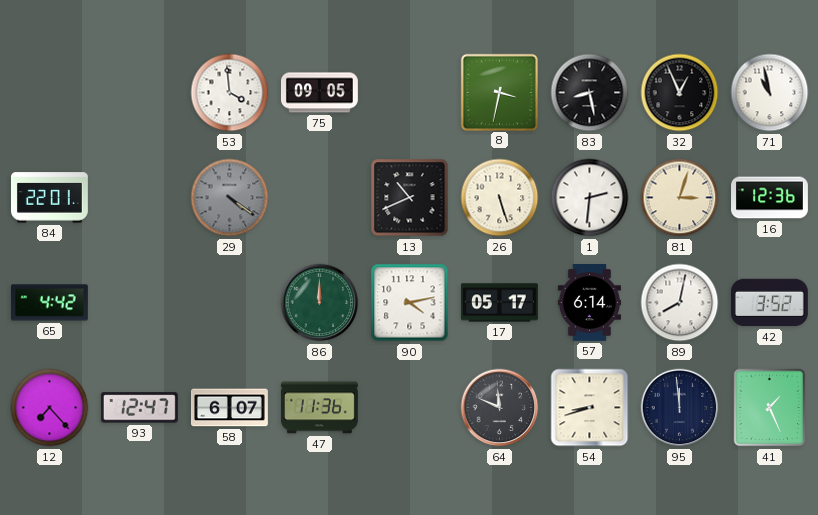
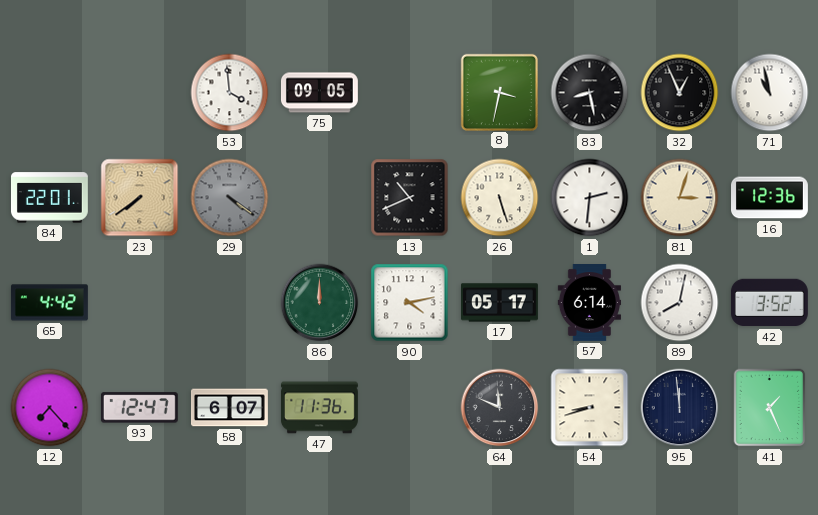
23: none -> 7:39
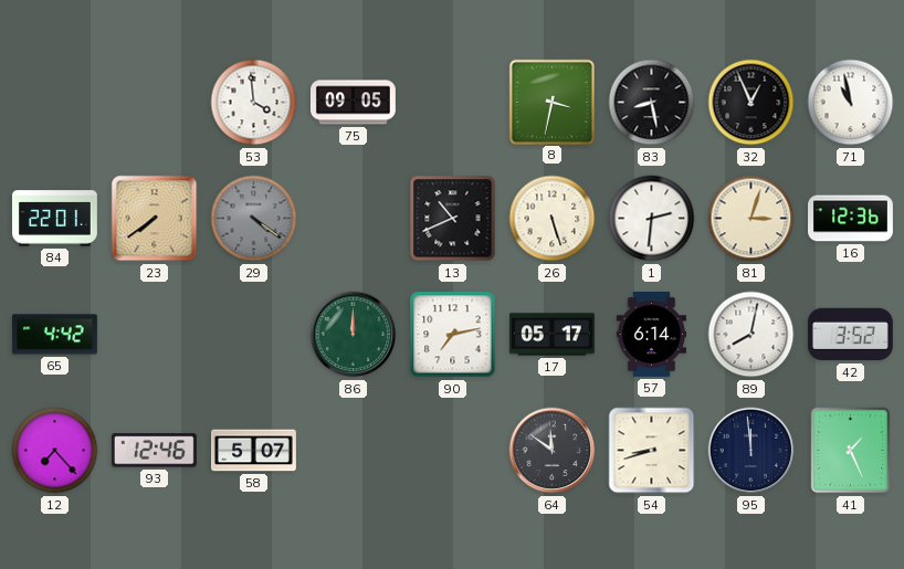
90: 4:13 -> 7:13
93: 12:47 -> 12:46
58: 6:07 -> 5:07
47: 11:36 -> none
64: 11:49 -> 11:51
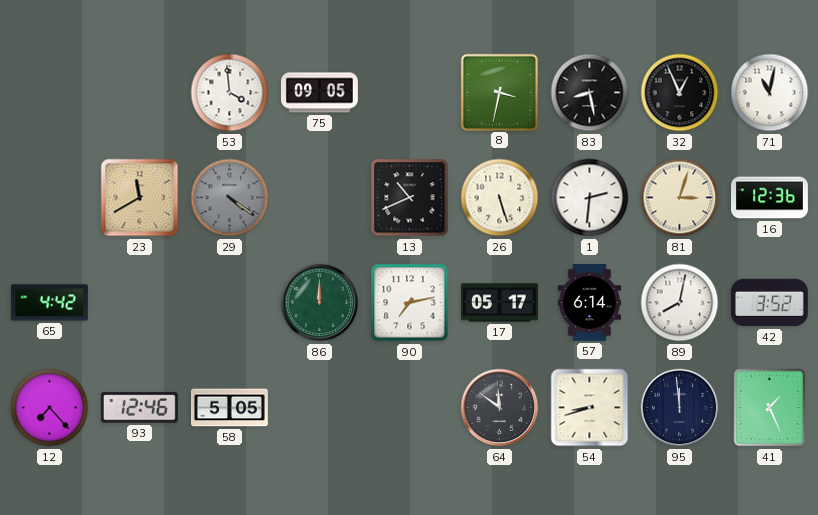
71: 10:58 -> 11:02
84: 22:01 -> none
23: 7:39 -> 11:40
58: 5:07 -> 5:05
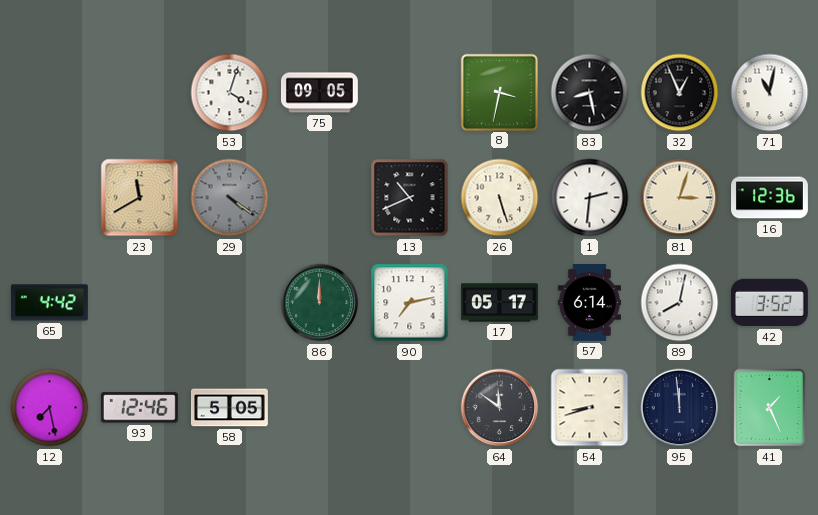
53: 3:59 -> 4:03
12: 7:23 -> 7:28
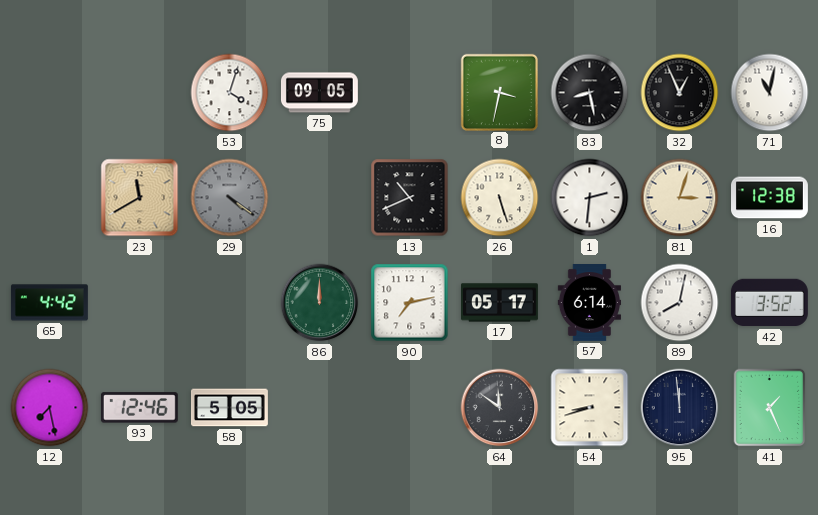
16: 12:36 -> 12:38
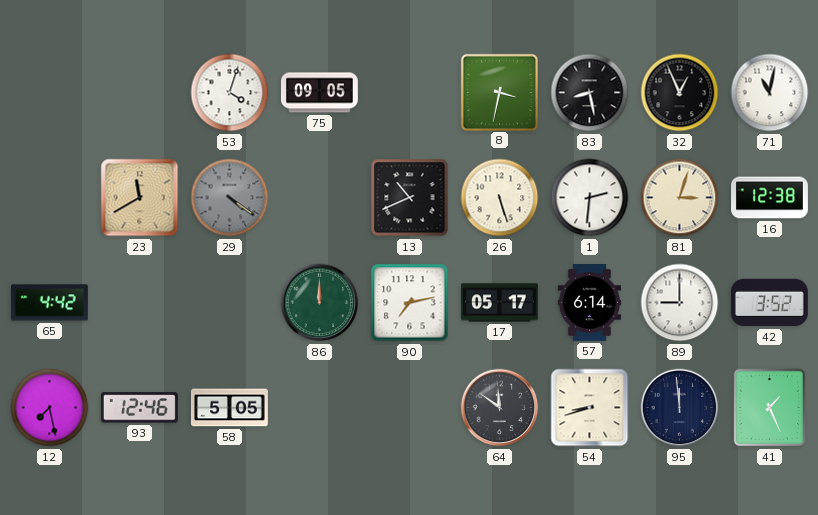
89: 8:02 -> 9:00
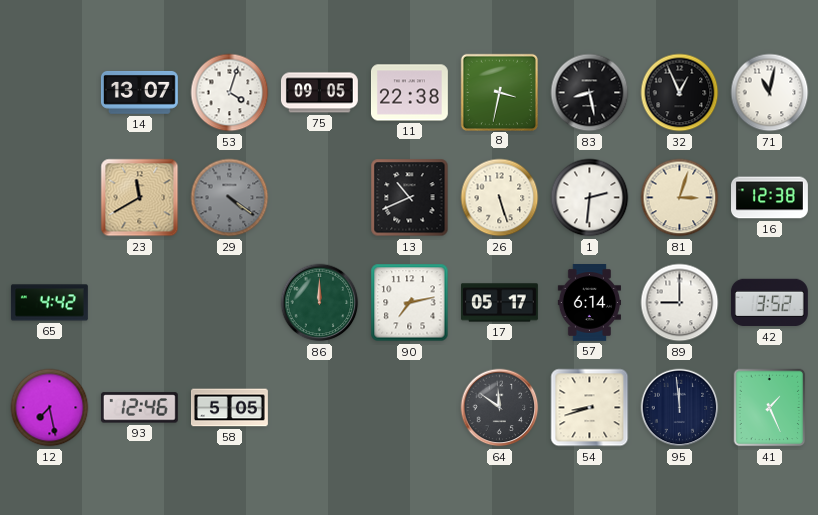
14: none -> 13:07
11: none -> 22:38
